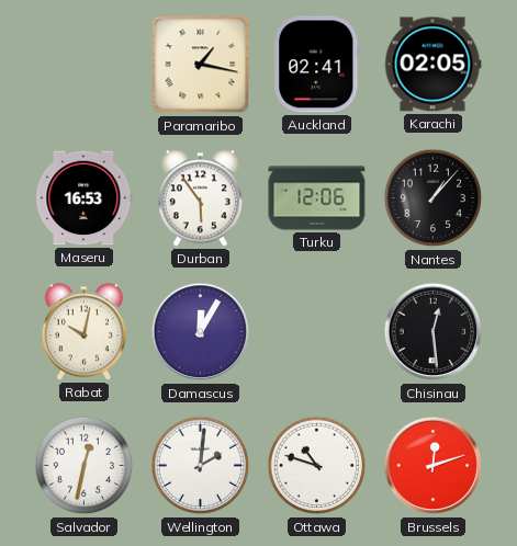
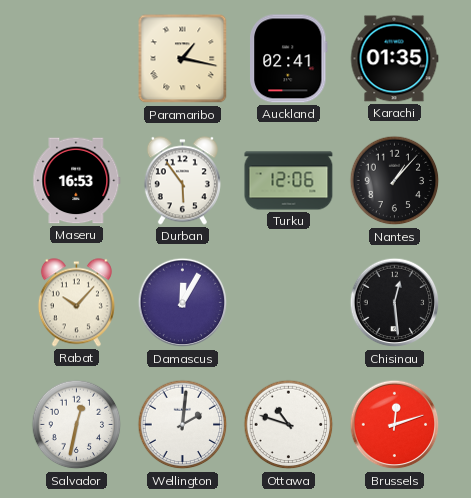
Karachi: 02:05 -> 01:35
Rabat: 10:02 -> 10:07
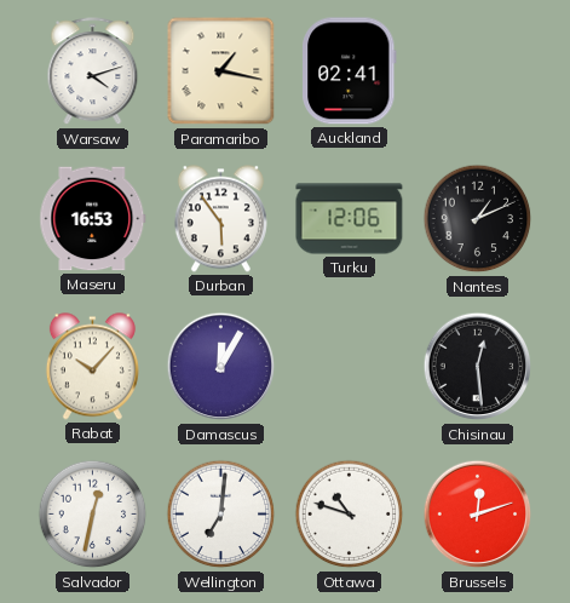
Warsaw: none -> 4:12
Karachi: 01:35 -> none
Nantes: 1:07 -> 1:11
Wellington: 2:01 -> 7:01
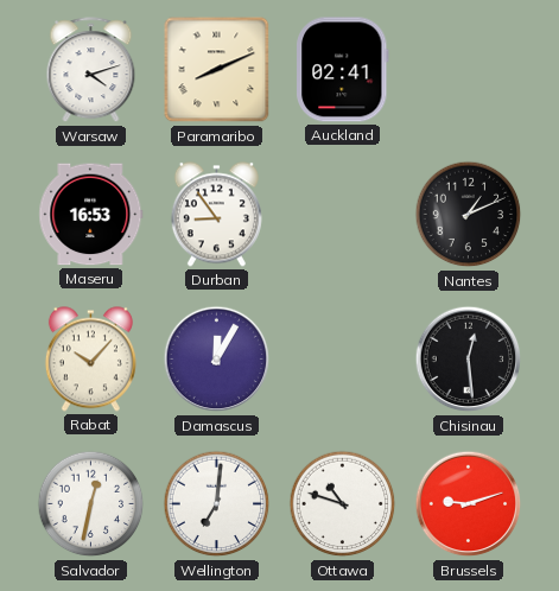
Paramaribo: 1:17 -> 8:11
Durban: 5:54 -> 8:54
Turku: 12:06 -> none
Brussels: 12:12 -> 9:12
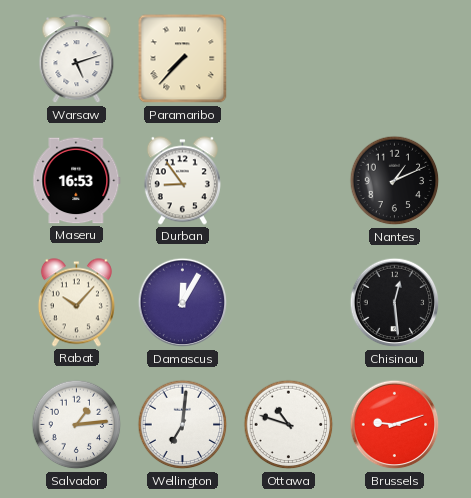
Warsaw: 4:12 -> 5:12
Paramaribo: 8:11 -> 7:37
Auckland: 02:41 -> none
Salvador: 12:32 -> 1:14
